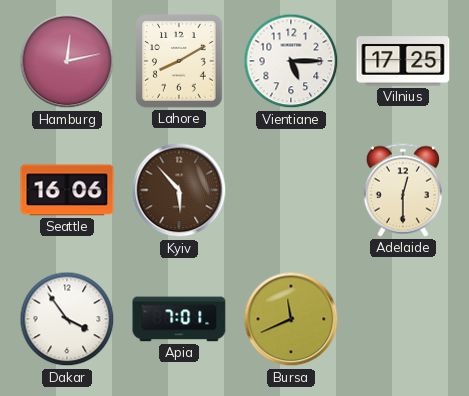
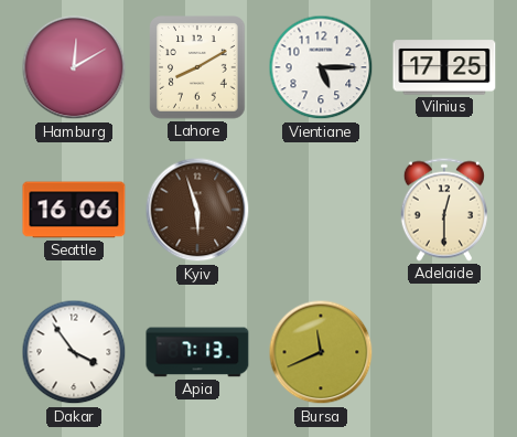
Hamburg: 12:13 -> 12:10
Kyiv: 5:53 -> 5:57
Apia: 7:01 -> 7:13
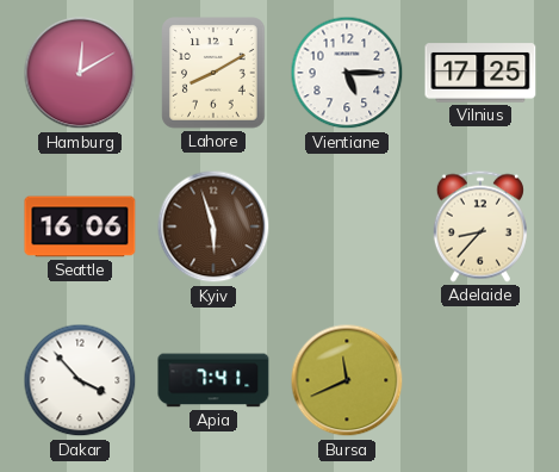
Adelaide: 12:30 -> 8:37
Dakar: 3:54 -> 3:53
Apia: 7:13 -> 7:41
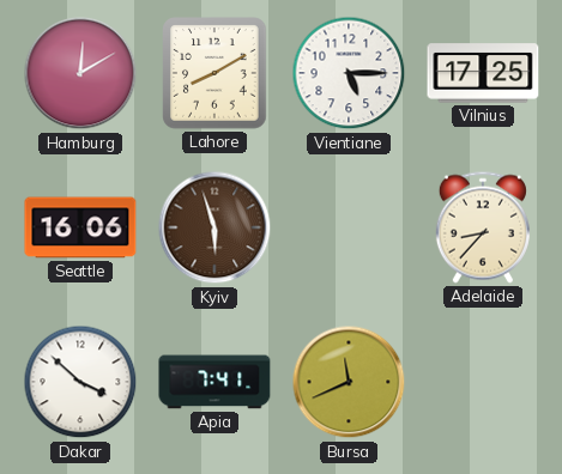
Dakar: 3:53 -> 3:52
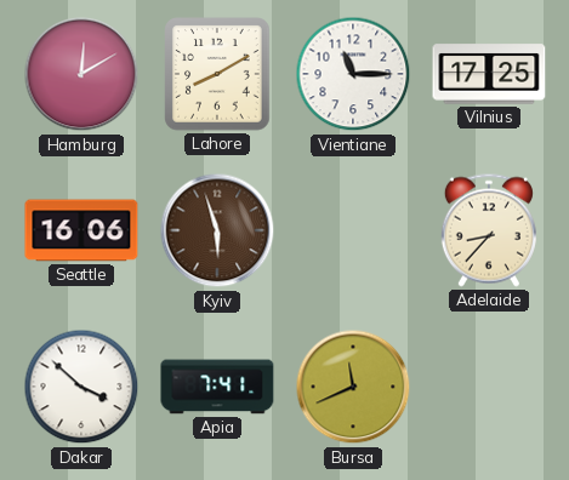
Vientiane: 5:15 -> 11:15
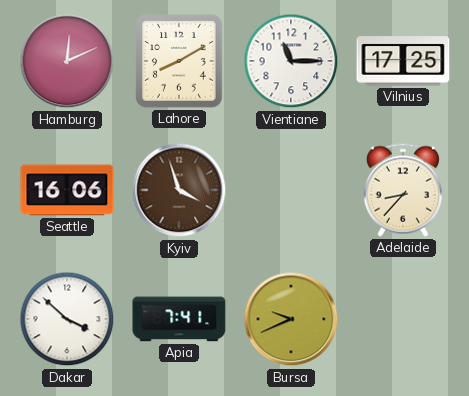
Hamburg: 12:10 -> 12:11
Kyiv: 5:57 -> 3:57
Bursa: 11:41 -> 9:41
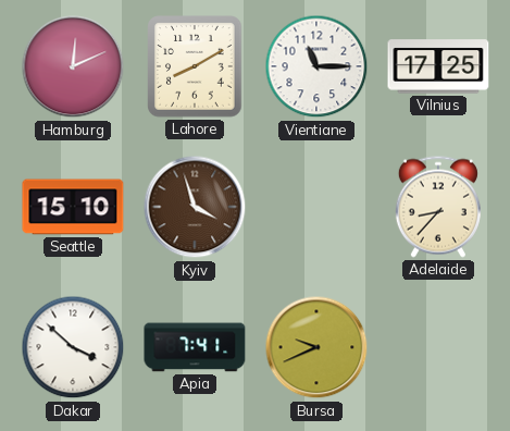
Seattle: 16:06 -> 15:10
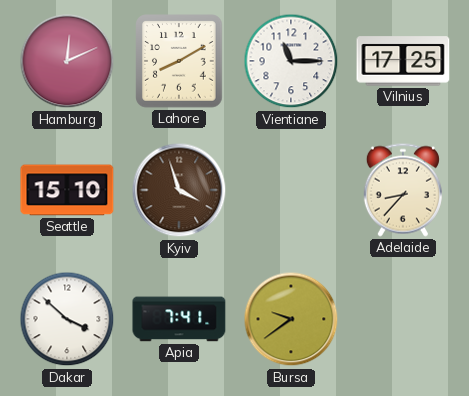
Bursa: 9:41 -> 9:39
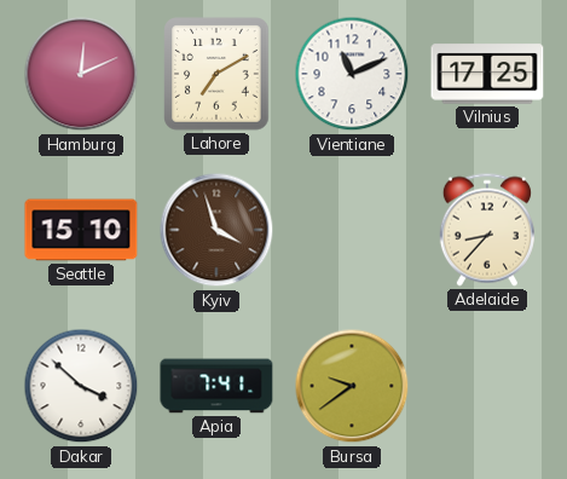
Lahore: 8:10 -> 7:10
Vientiane: 11:15 -> 11:11
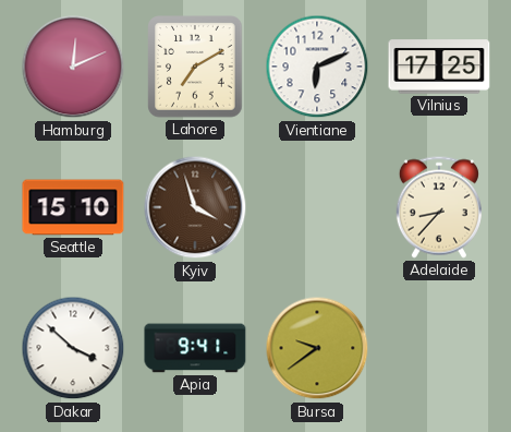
Vientiane: 11:11 -> 6:11
Apia: 7:41 -> 9:41
